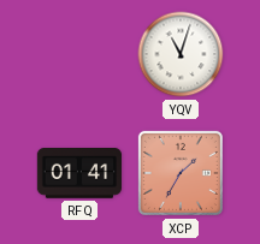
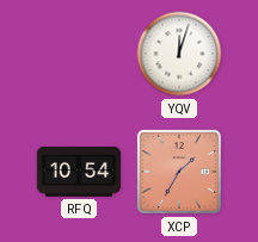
YQV: 11:03 -> 12:03
RFQ: 01:41 -> 10:54
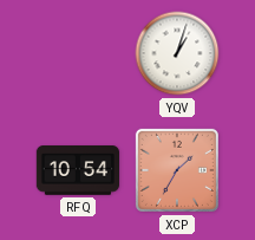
YQV: 12:03 -> 1:03
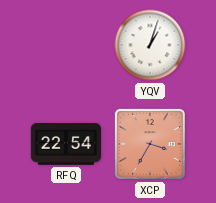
RFQ: 10:54 -> 22:54
XCP: 1:35 -> 3:35
